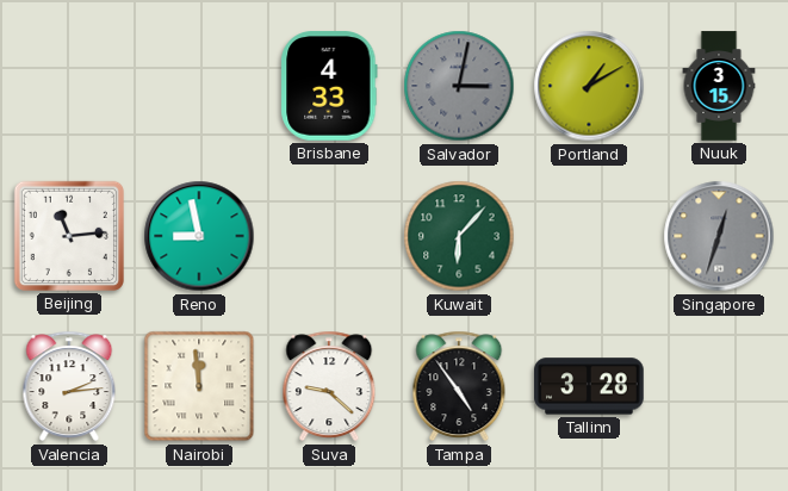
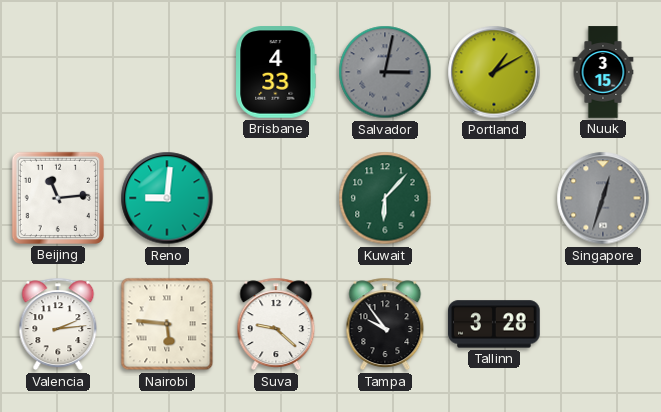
Reno: 8:58 -> 9:01
Nairobi: 11:59 -> 5:46
Tampa: 4:54 -> 9:54
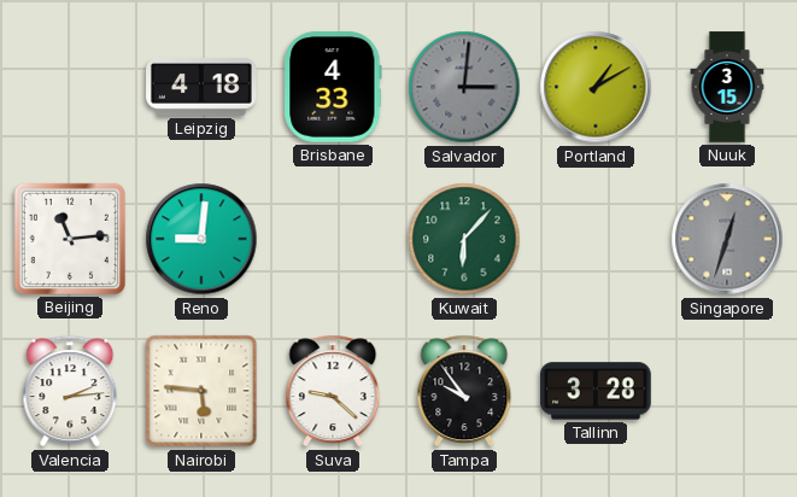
Leipzig: none -> 4:18
Salvador: 3:02 -> 3:01
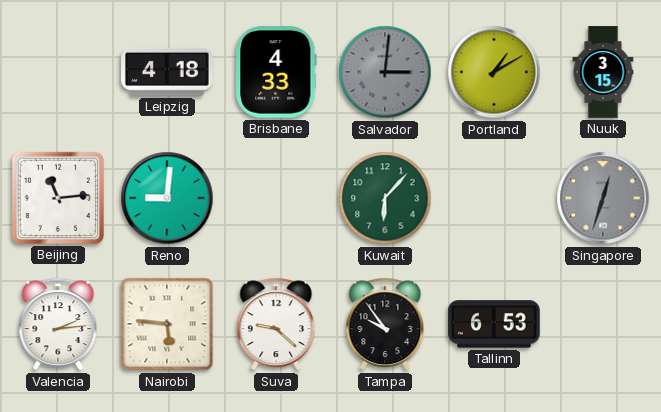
Tallinn: 3:28 -> 6:53
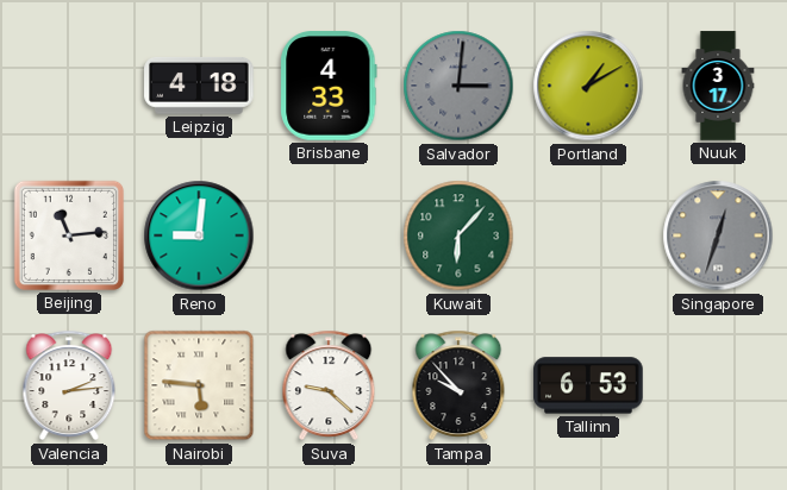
Nuuk: 3:15 -> 3:17
Tampa: 9:54 -> 9:53
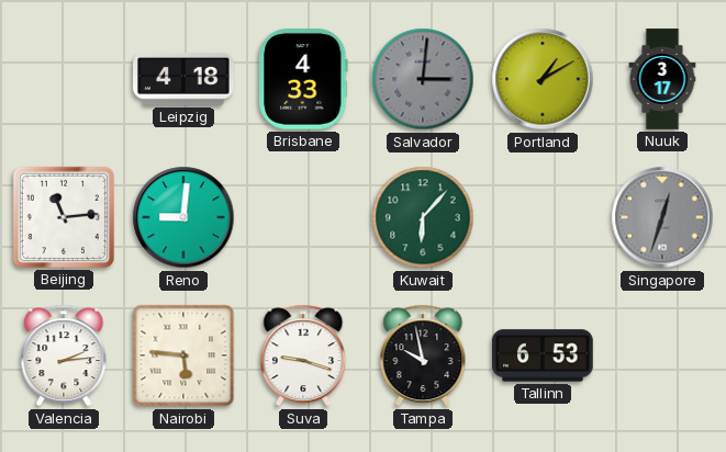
Suva: 9:22 -> 9:18
Tampa: 9:53 -> 9:58
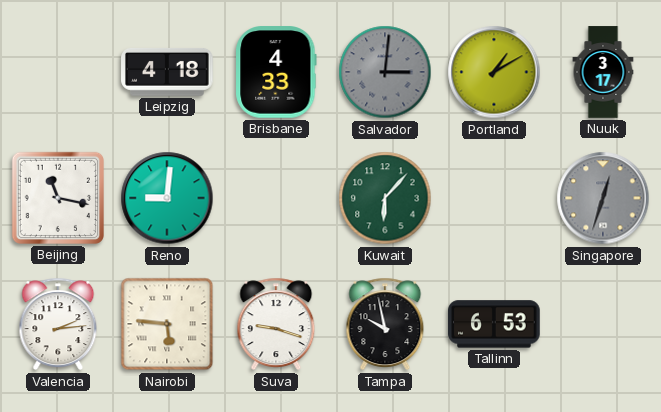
Beijing: 11:14 -> 11:17
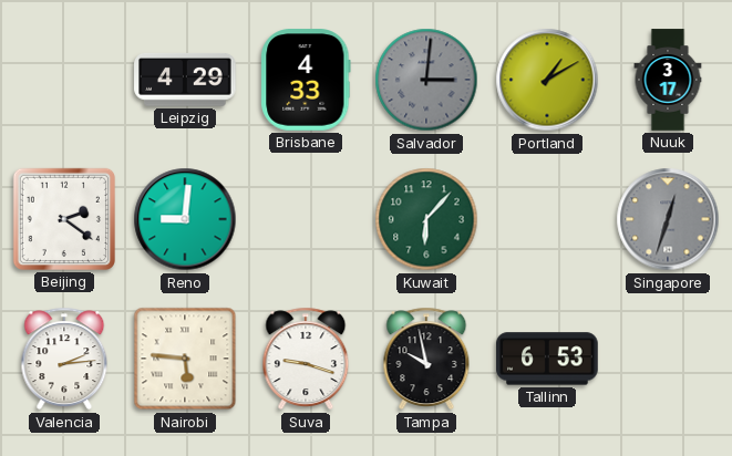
Leipzig: 4:18 -> 4:29
Beijing: 11:17 -> 2:21
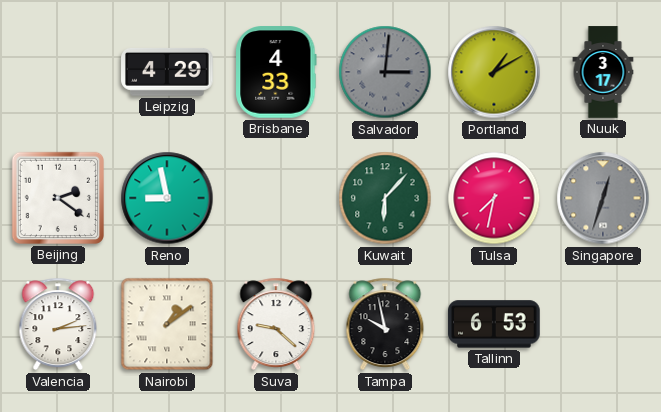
Reno: 9:01 -> 8:58
Tulsa: none -> 7:32
Nairobi: 5:46 -> 1:09
Suva: 9:18 -> 9:22
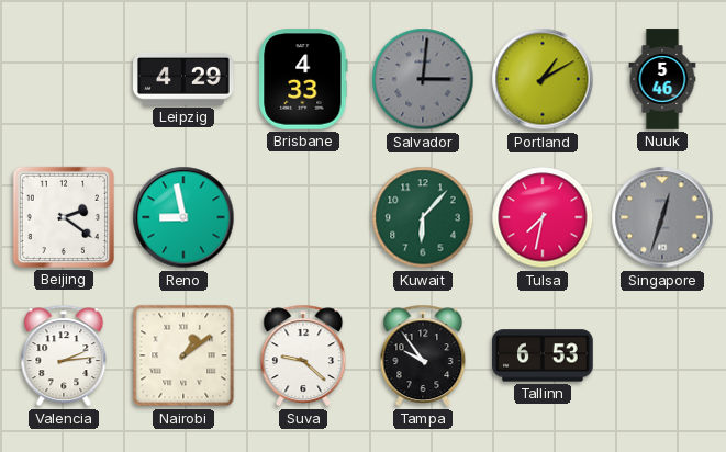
Nuuk: 3:17 -> 5:46
Tampa: 9:58 -> 9:54
